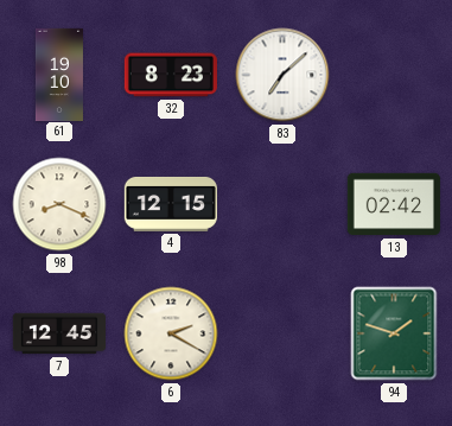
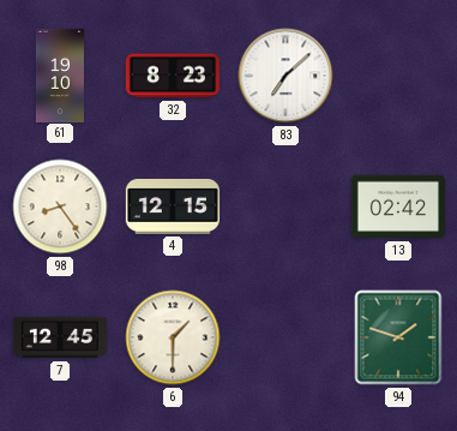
98: 8:19 -> 8:24
6: 2:20 -> 1:30
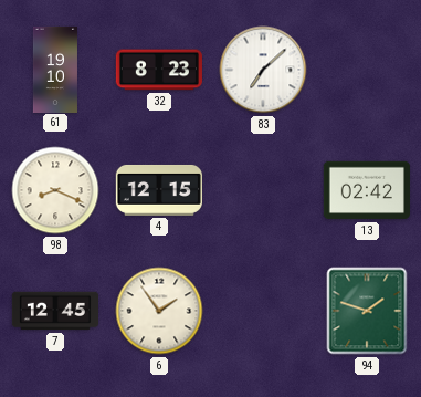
98: 8:24 -> 8:19
6: 1:30 -> 1:54
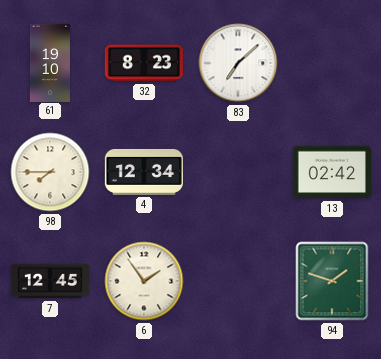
98: 8:19 -> 7:45
4: 12:15 -> 12:34
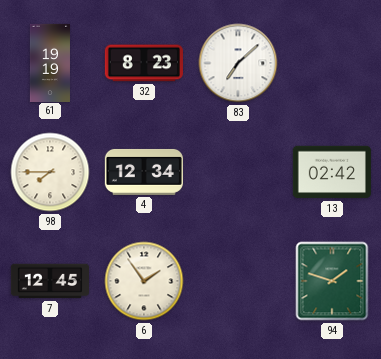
61: 19:10 -> 19:19
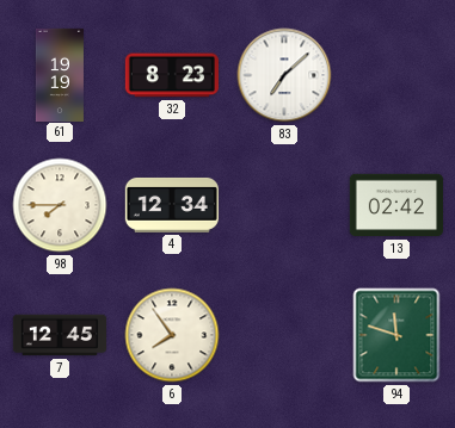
6: 1:54 -> 7:54
94: 1:48 -> 11:48
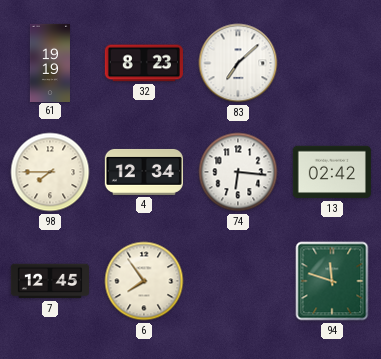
74: none -> 6:16
